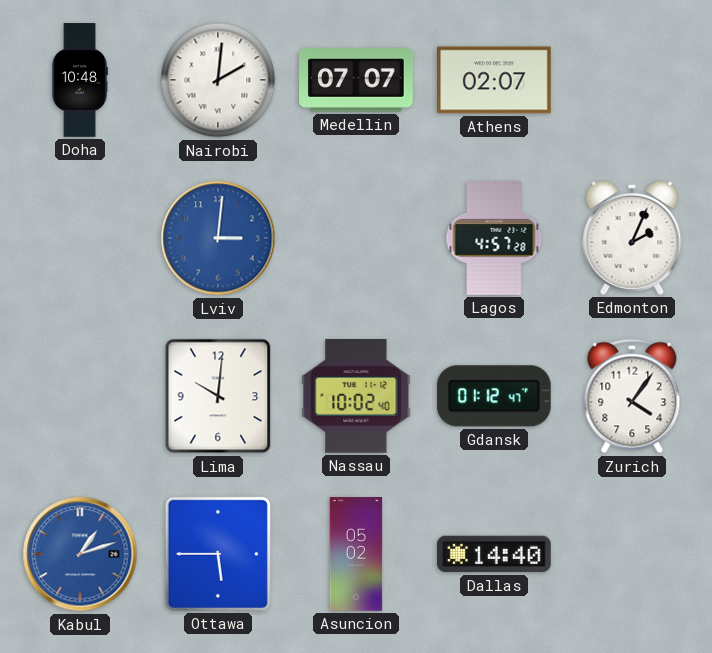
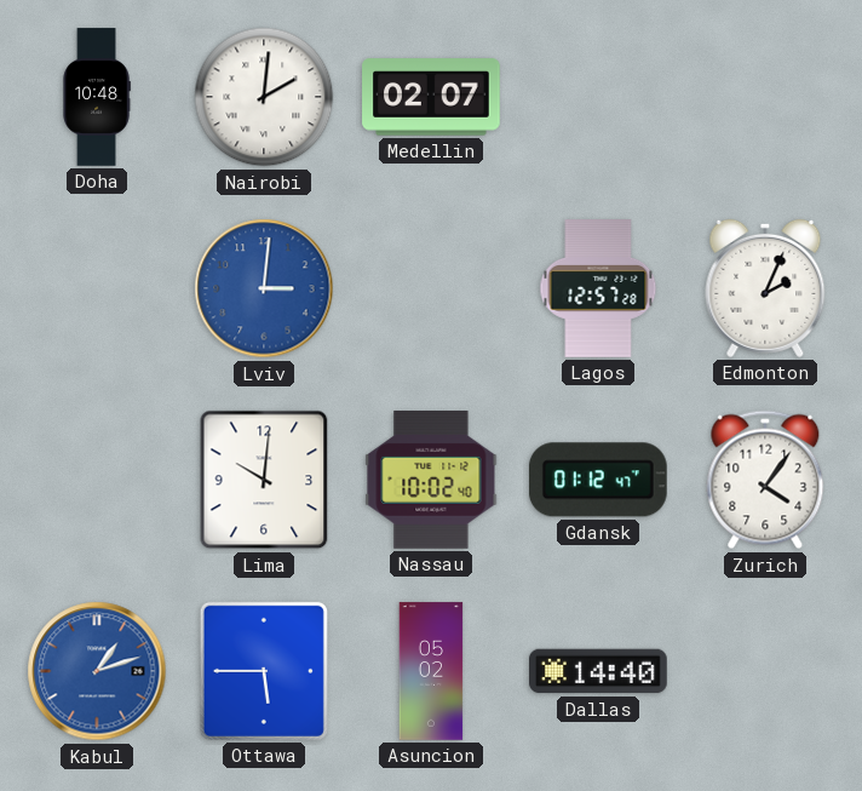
Medellin: 07:07 -> 02:07
Athens: 02:07 -> none
Lagos: 4:57 -> 12:57
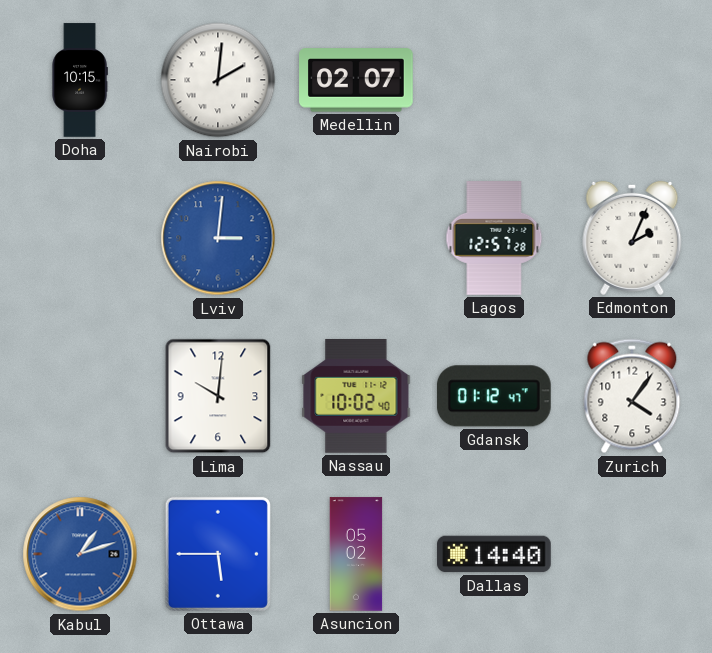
Doha: 10:48 -> 10:15
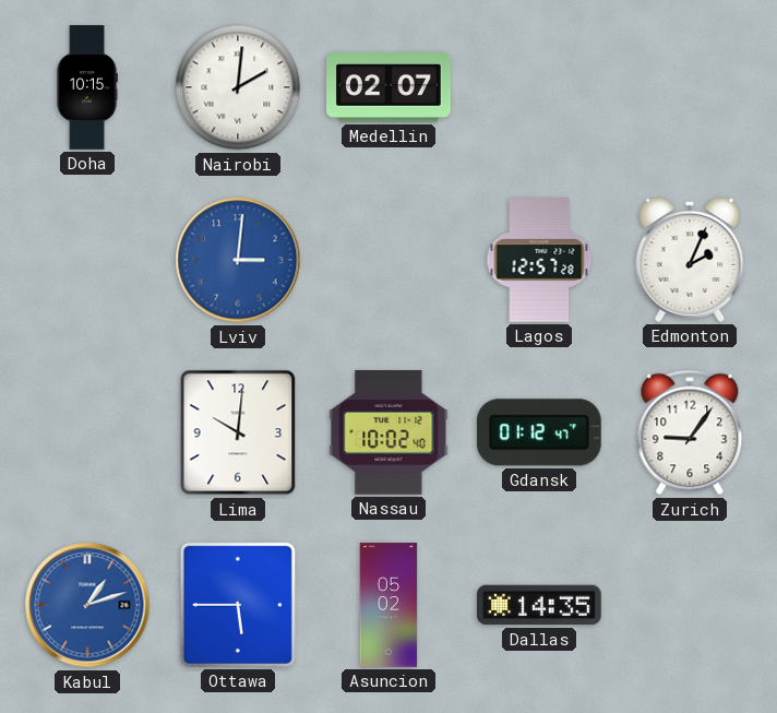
Zurich: 4:06 -> 9:06
Dallas: 14:40 -> 14:35
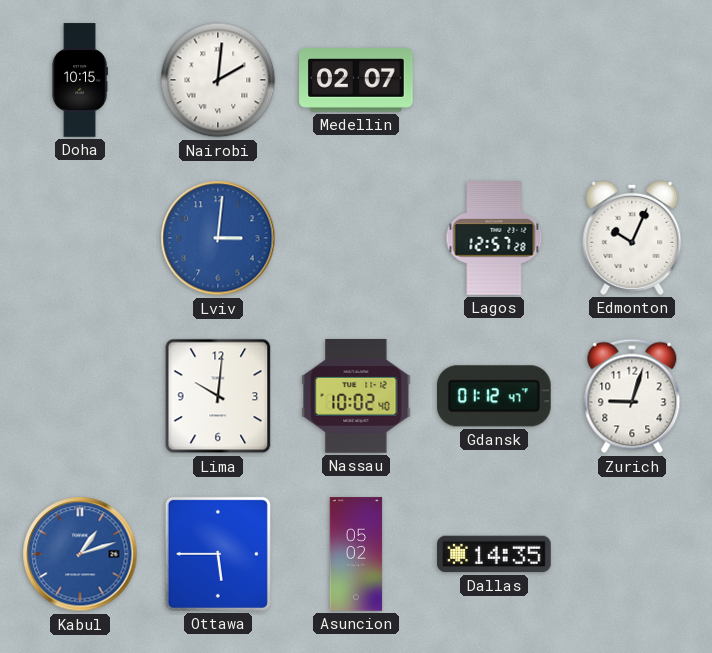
Edmonton: 2:04 -> 10:04
Zurich: 9:06 -> 9:03
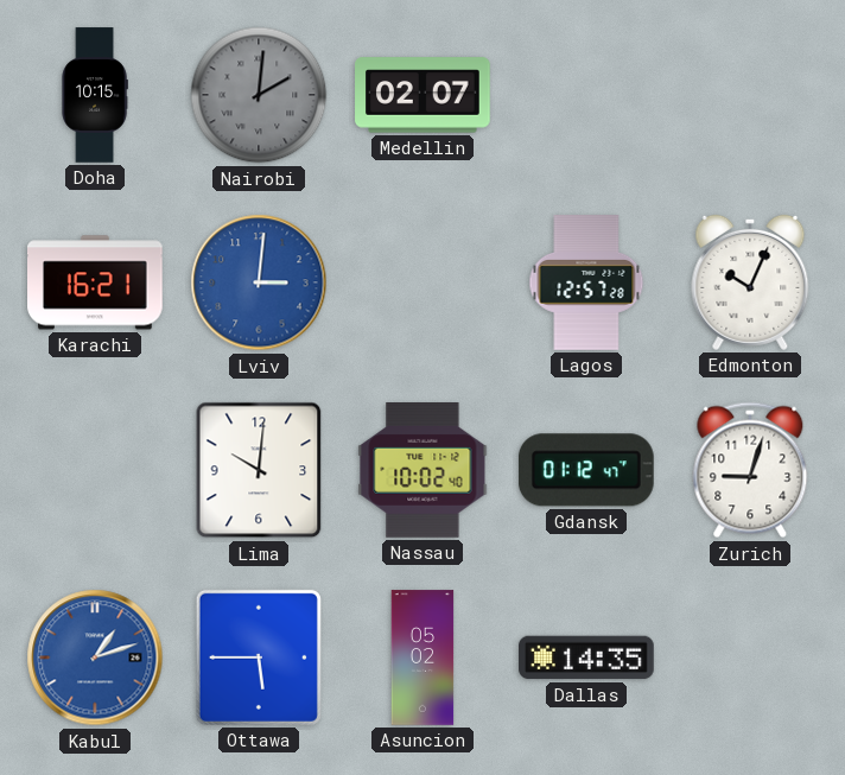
Nairobi dial: white -> grey
Karachi: none -> 16:21
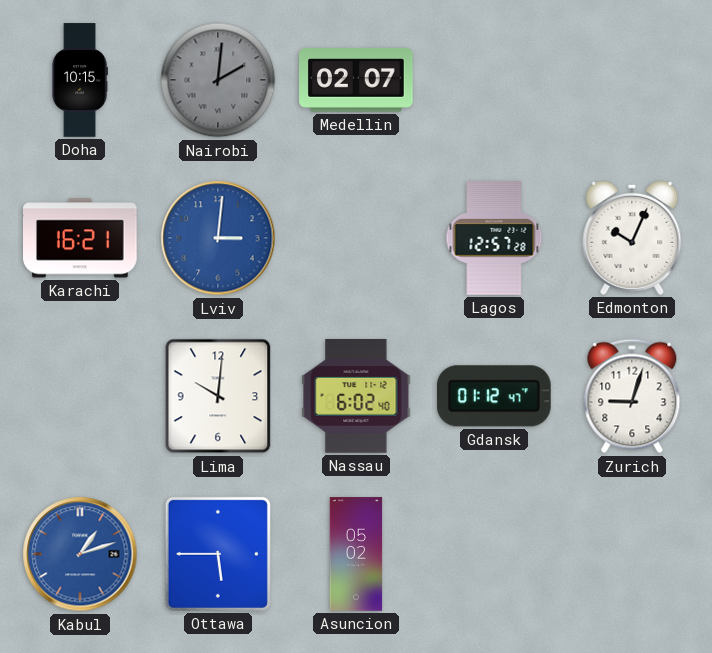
Nassau: 10:02 -> 6:02
Dallas: 14:35 -> none
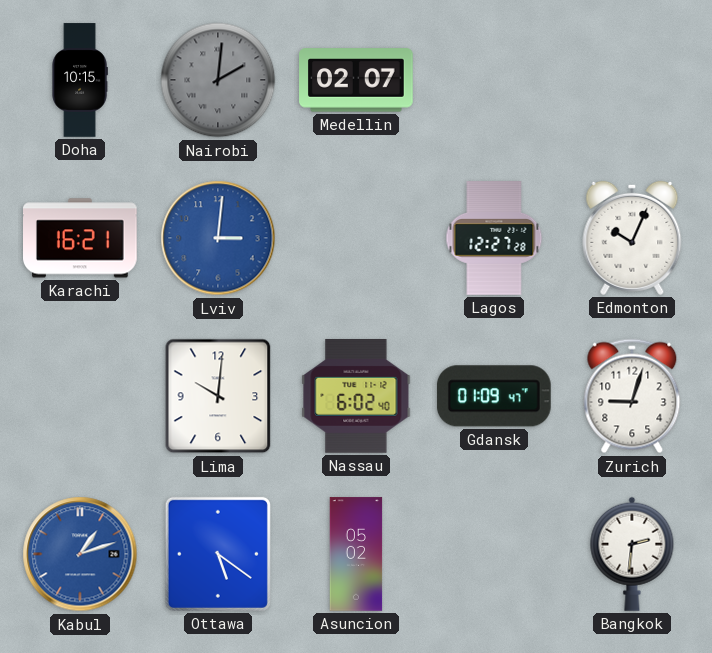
Lagos: 12:57 -> 12:27
Gdansk: 01:12 -> 01:09
Ottawa: 5:45 -> 5:21
Bangkok: none -> 2:31
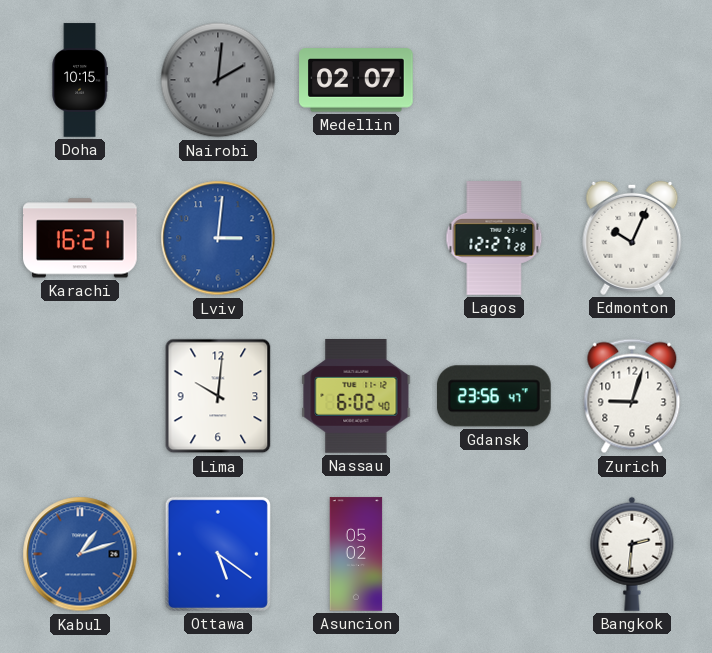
Gdansk: 01:09 -> 23:56
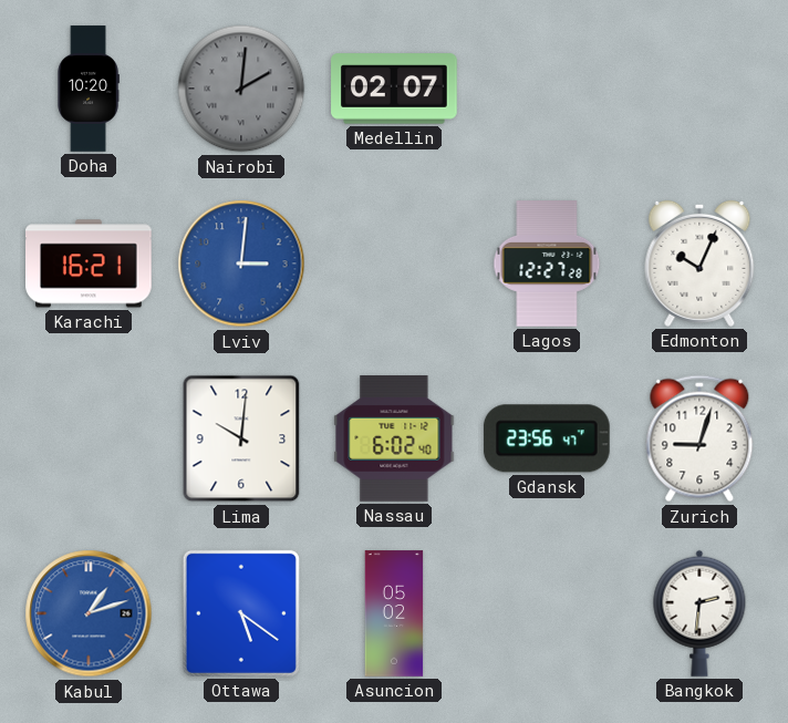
Doha: 10:15 -> 10:20
